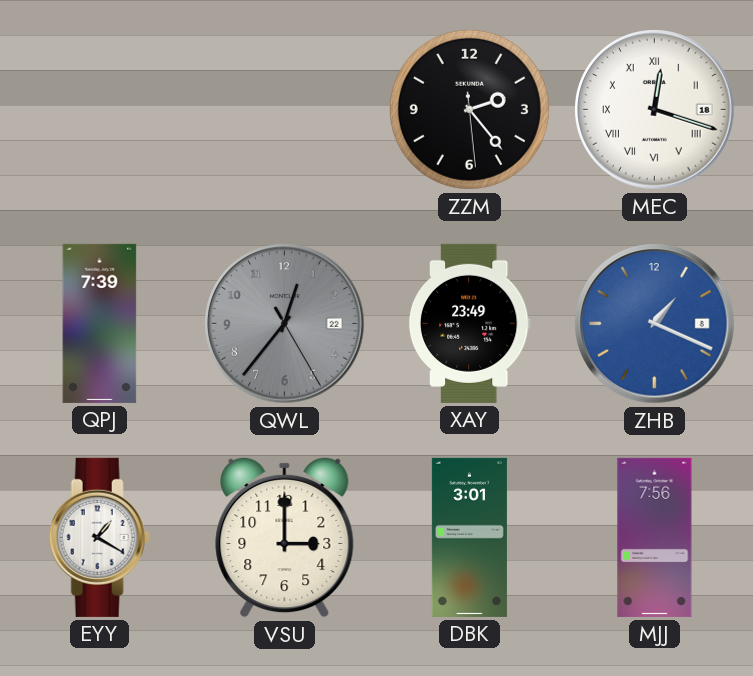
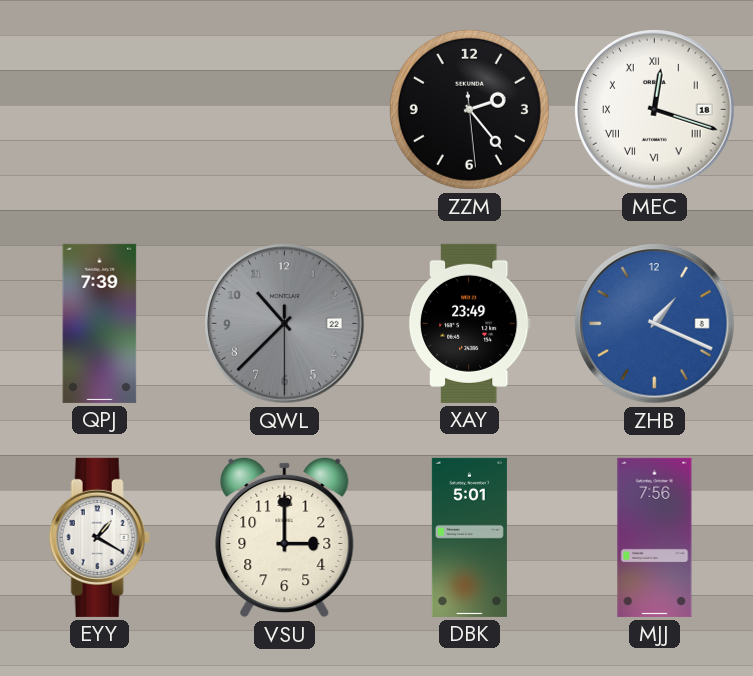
QWL: 12:36 -> 10:37
DBK: 3:01 -> 5:01
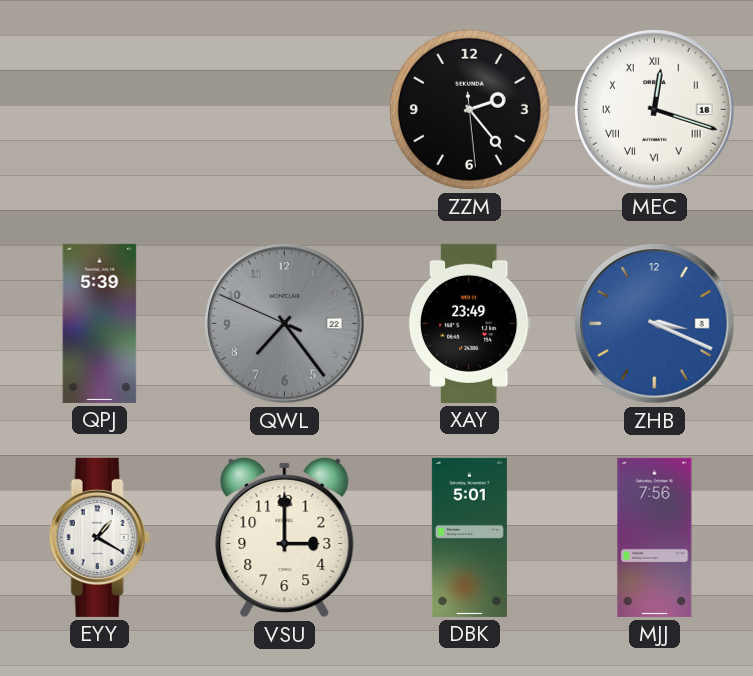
QPJ: 7:39 -> 5:39
QWL: 10:37 -> 7:23
ZHB: 1:19 -> 3:19
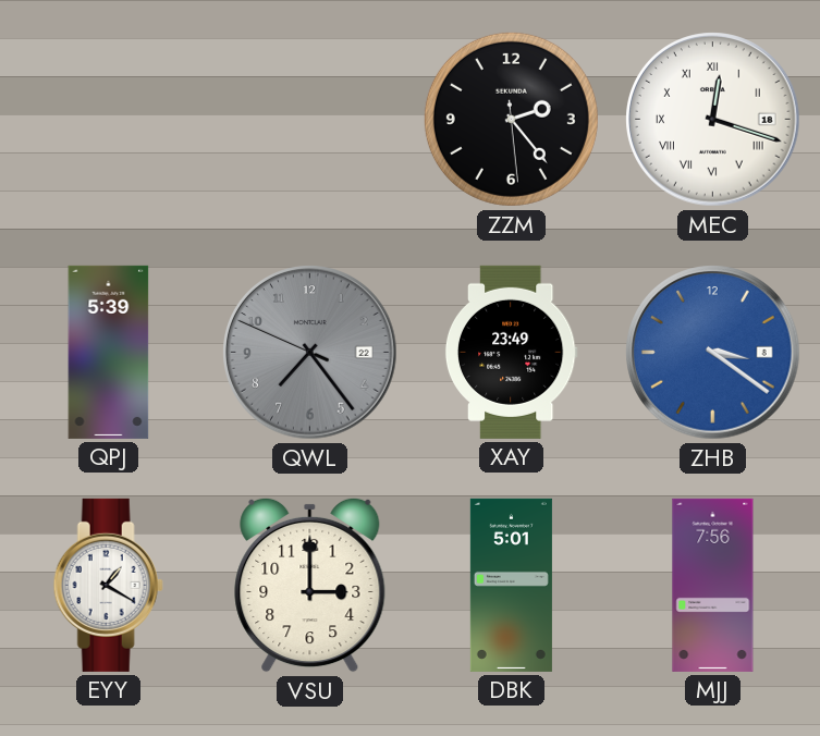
ZHB: 3:19 -> 3:21
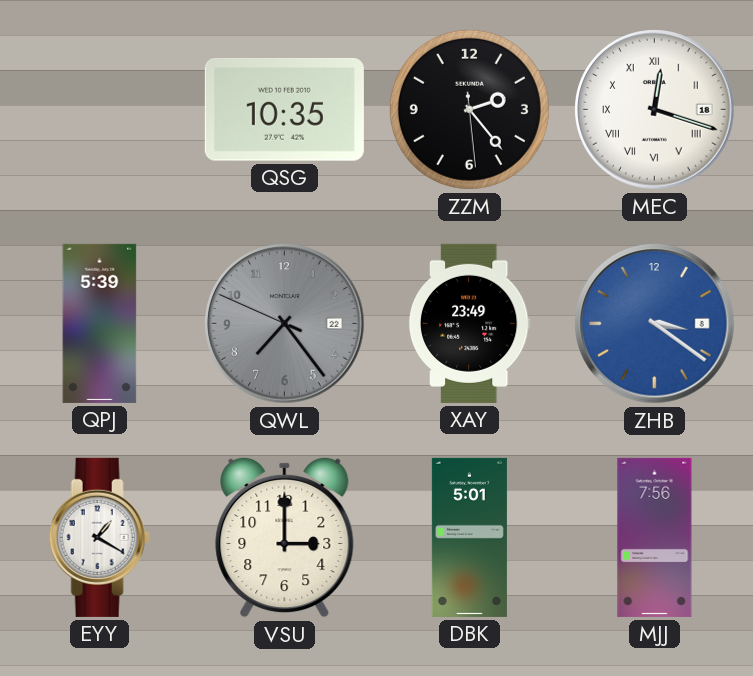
QSG: none -> 10:35
